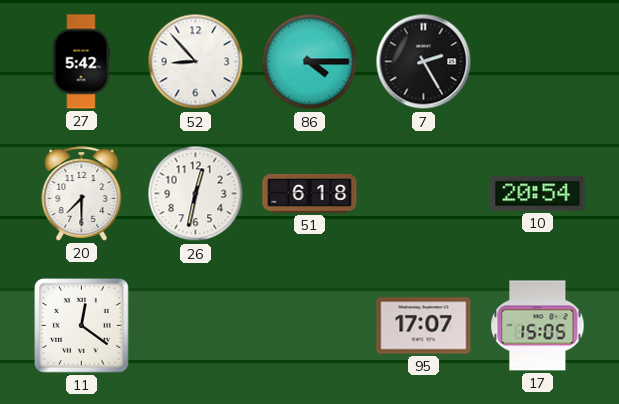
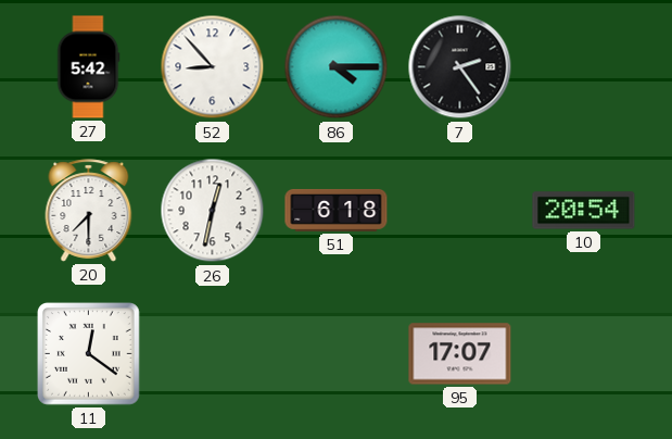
7: 2:25 -> 2:24
17: 15:05 -> none
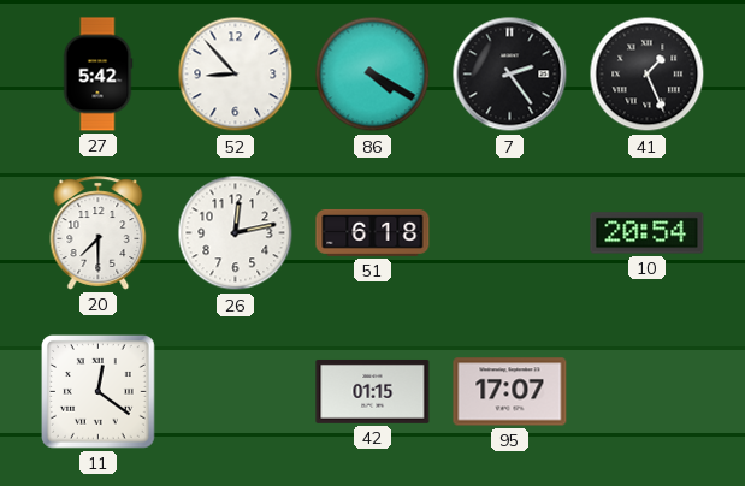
86: 4:15 -> 4:20
41: none -> 1:26
26: 12:32 -> 12:13
42: none -> 01:15
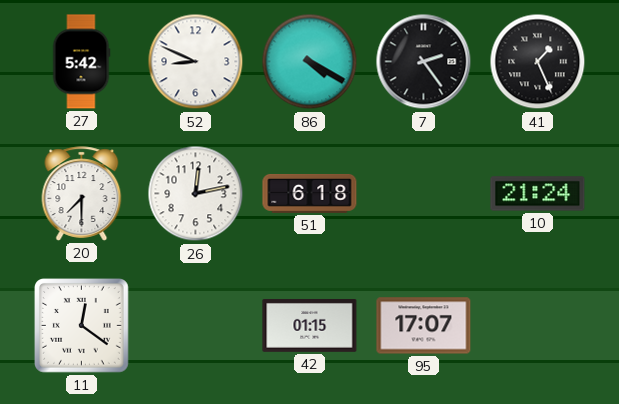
52: 8:53 -> 8:49
10: 20:54 -> 21:24
